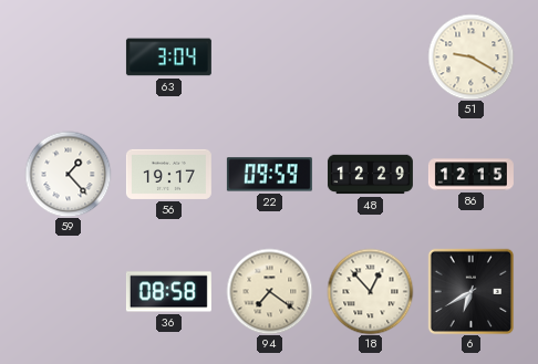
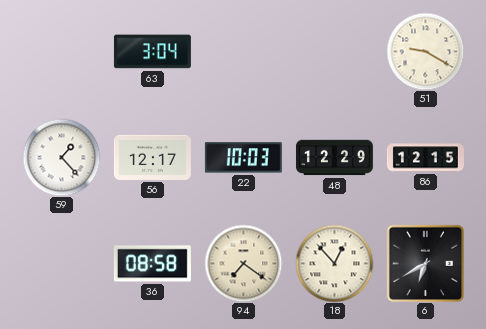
56: 19:17 -> 12:17
22: 09:59 -> 10:03
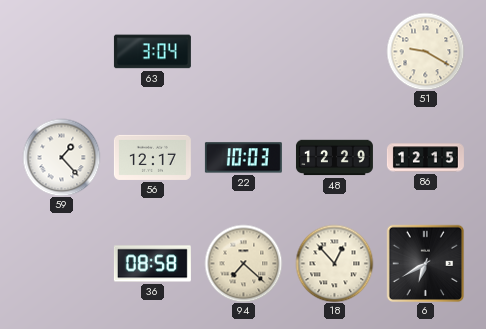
94: 7:21 -> 7:22
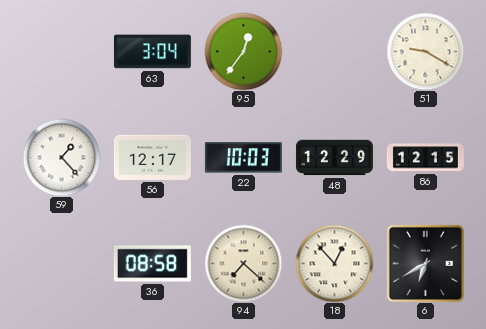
95: none -> 12:36
